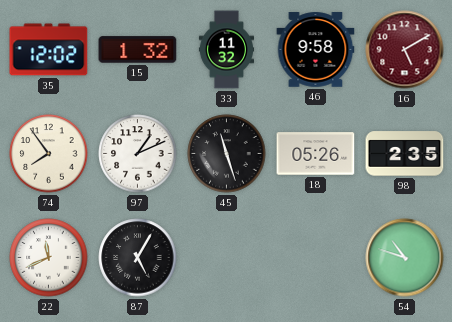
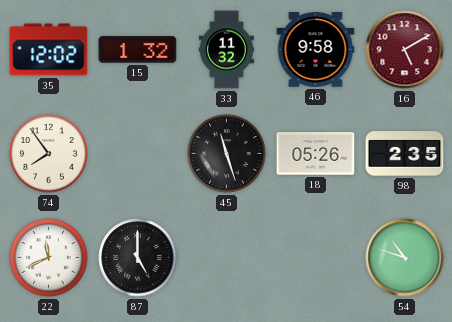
97: 1:11 -> none
87: 5:05 -> 5:00
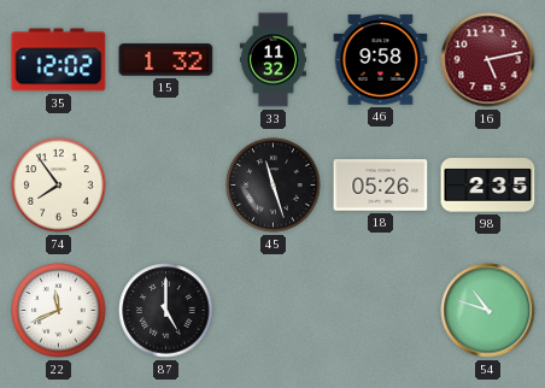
16: 5:10 -> 5:13
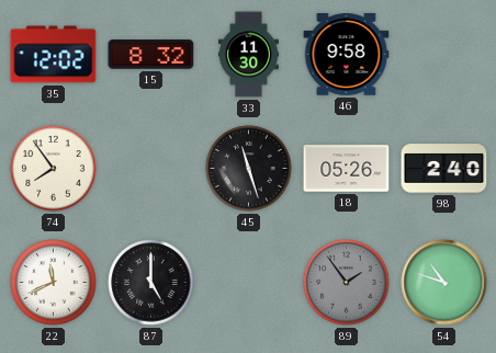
15: 1:32 -> 8:32
33: 11:32 -> 11:30
16: 5:13 -> none
98: 2:35 -> 2:40
89: none -> 1:54
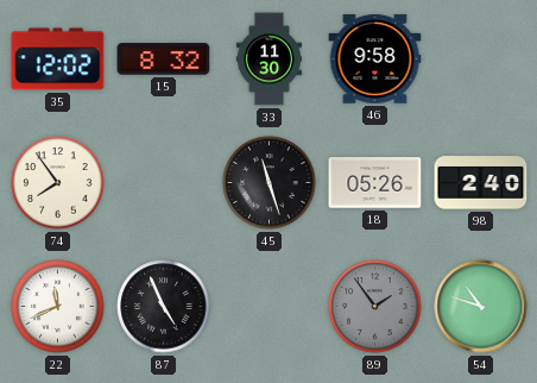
87: 5:00 -> 4:56
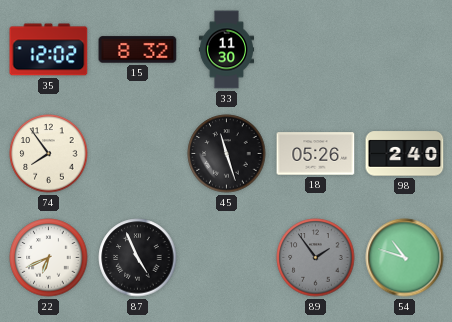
46: 9:58 -> none
22: 11:41 -> 6:41
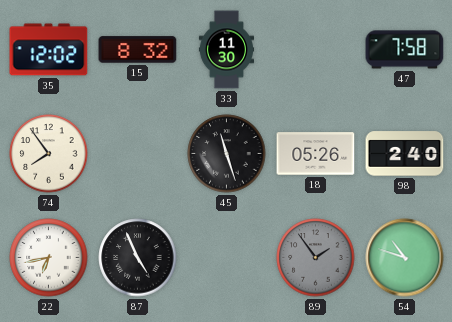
47: none -> 7:58
22: 6:41 -> 6:43
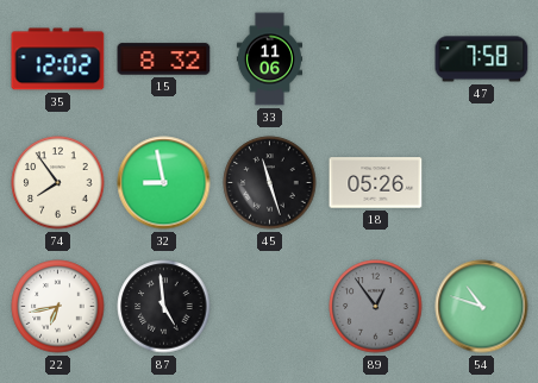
33: 11:30 -> 11:06
32: none -> 8:58
98: 2:40 -> none
87: 4:56 -> 4:59
89: 1:54 -> 12:54
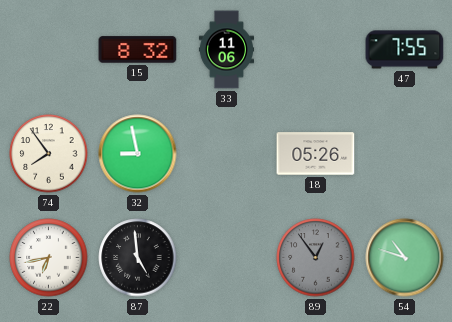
35: 12:02 -> none
47: 7:58 -> 7:55
45: 11:27 -> none
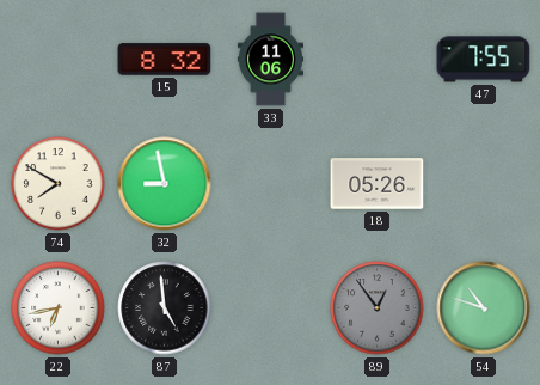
74: 7:54 -> 7:50
